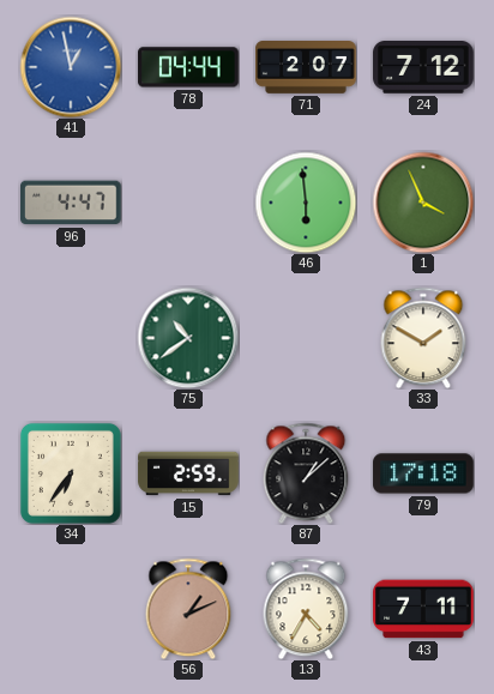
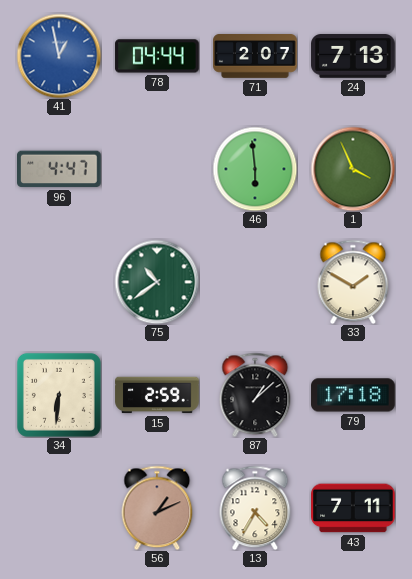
24: 7:12 -> 7:13
34: 6:36 -> 6:31
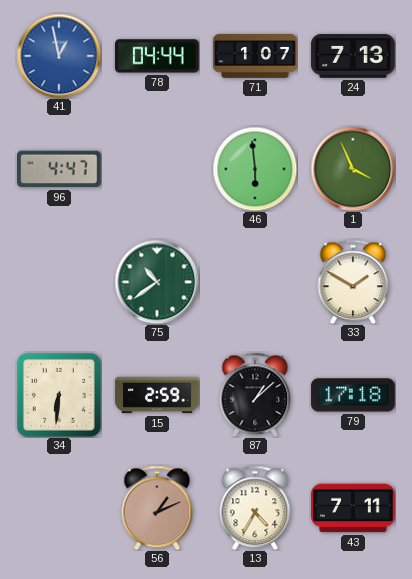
71: 2:07 -> 1:07
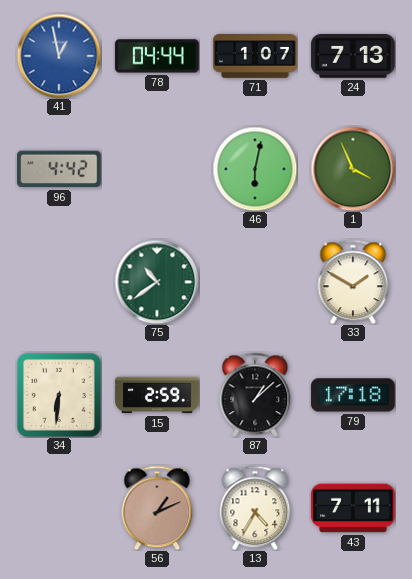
96: 4:47 -> 4:42
46: 5:59 -> 6:02
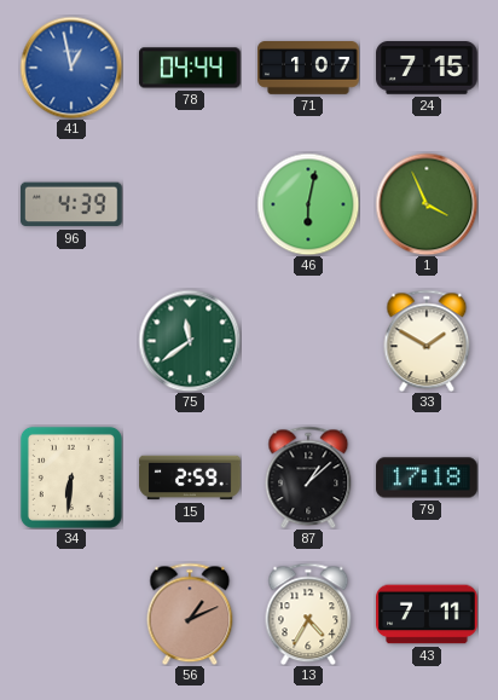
24: 7:13 -> 7:15
96: 4:42 -> 4:39
75: 10:39 -> 11:39
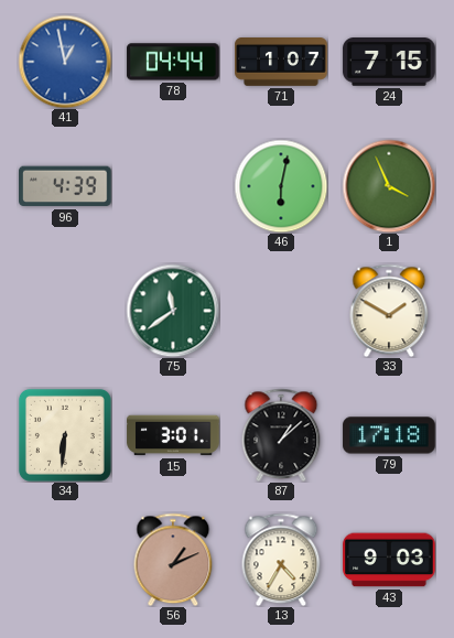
15: 2:59 -> 3:01
43: 7:11 -> 9:03
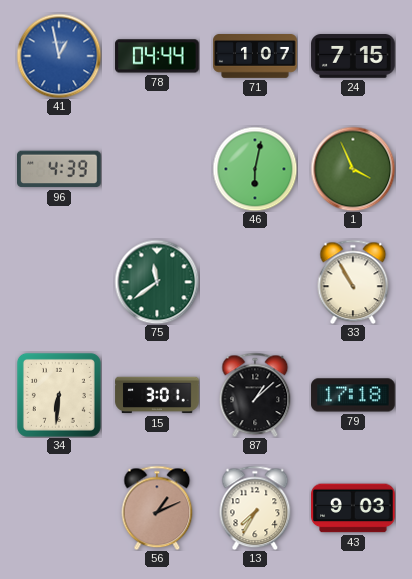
33: 1:50 -> 10:55
13: 4:35 -> 7:35
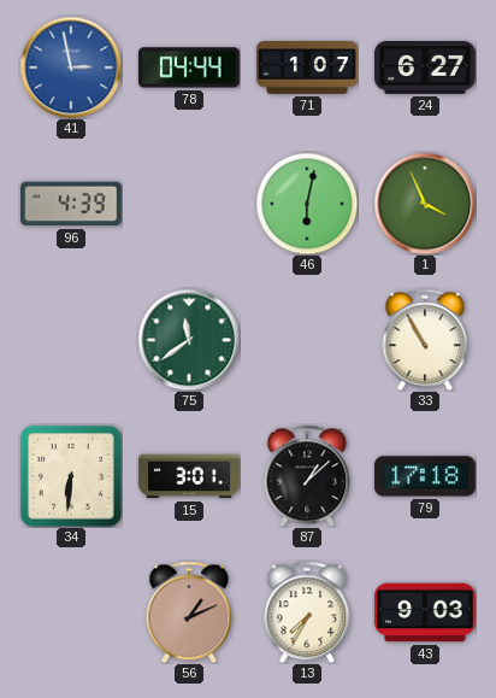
41: 12:58 -> 2:58
24: 7:15 -> 6:27
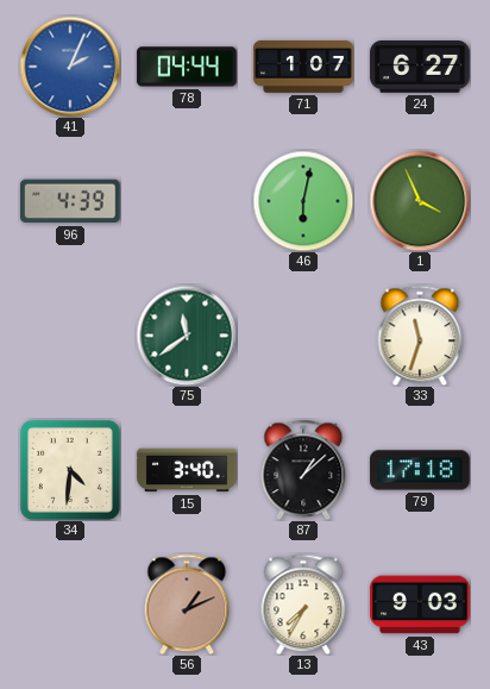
41: 2:58 -> 2:04
33: 10:55 -> 11:33
34: 6:31 -> 4:31
15: 3:01 -> 3:40
